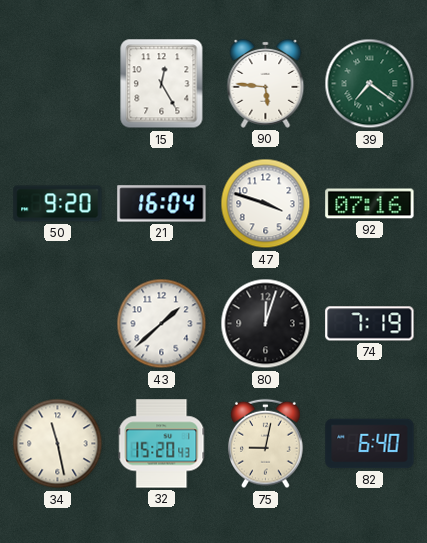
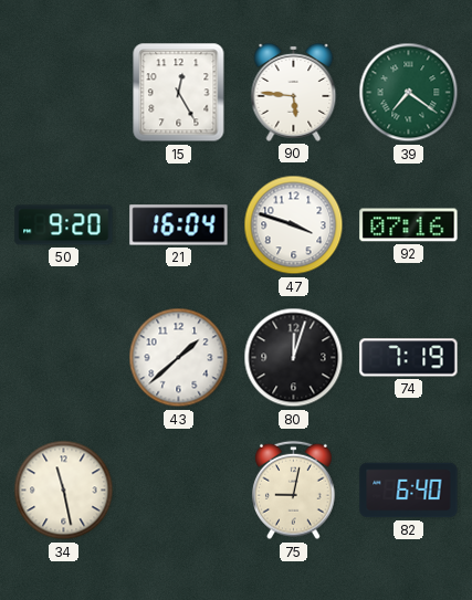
32: 15:20 -> none
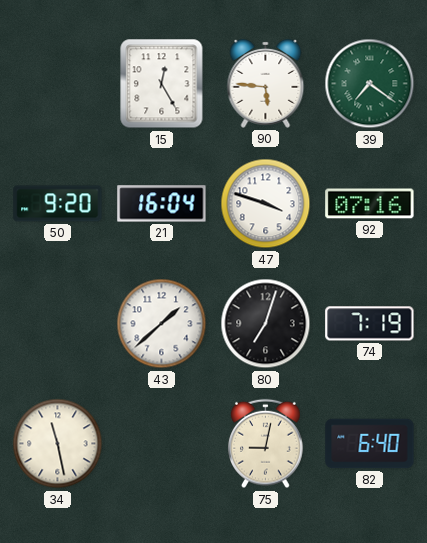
80: 12:03 -> 7:03
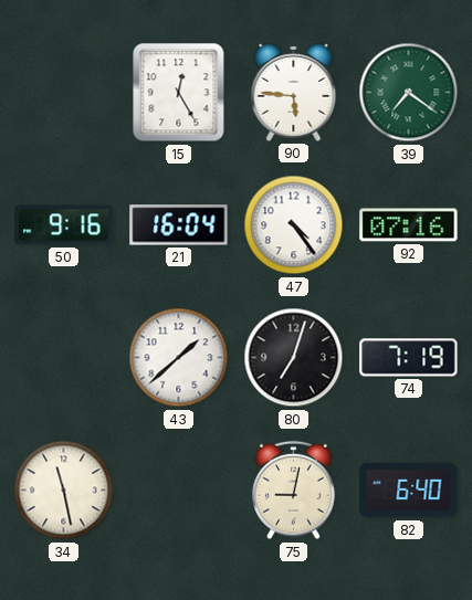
50: 9:20 -> 9:16
47: 3:48 -> 4:24
